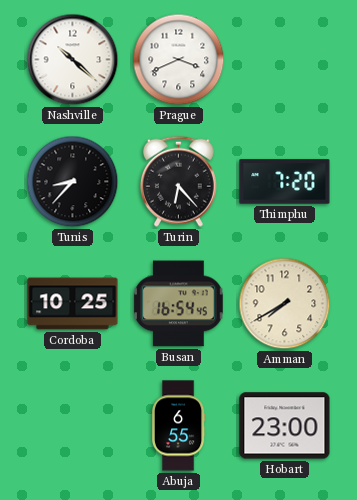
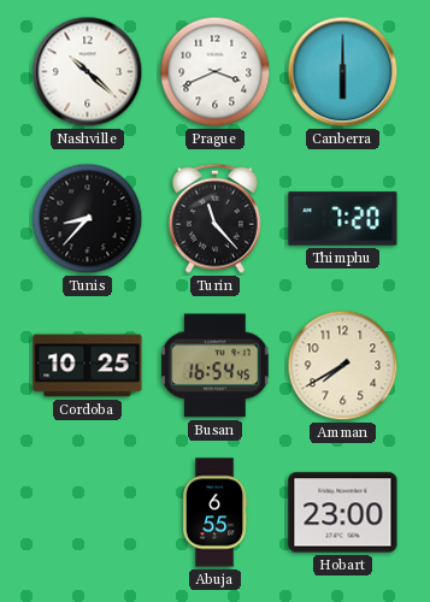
Canberra: none -> 6:00
Turin: 6:23 -> 11:23
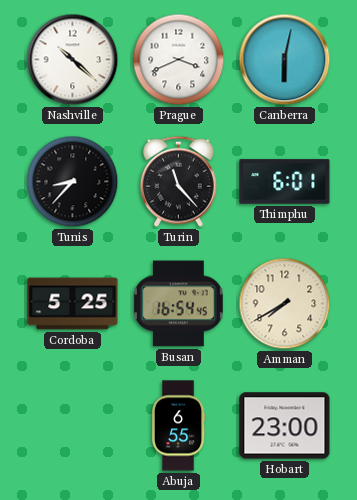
Canberra: 6:00 -> 6:02
Thimphu: 7:20 -> 6:01
Cordoba: 10:25 -> 5:25
